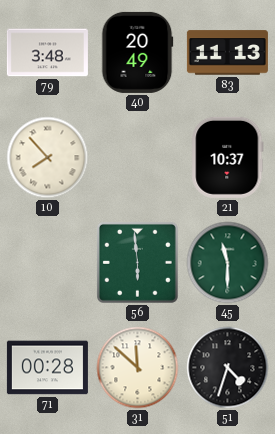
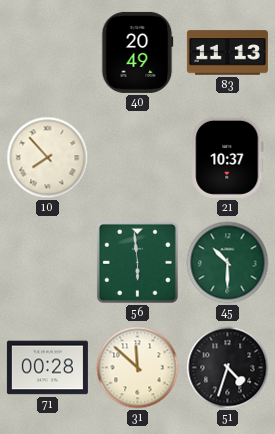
79: 3:48 -> none
45: 11:30 -> 10:30
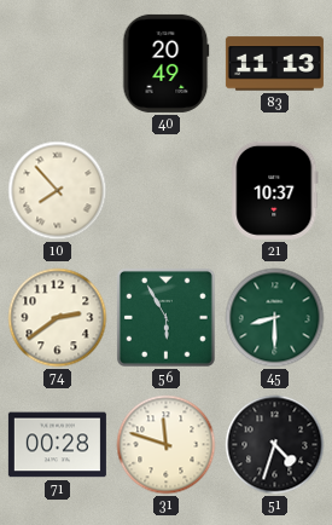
74: none -> 2:39
56: 5:59 -> 5:55
45: 10:30 -> 8:30
31: 11:52 -> 11:48
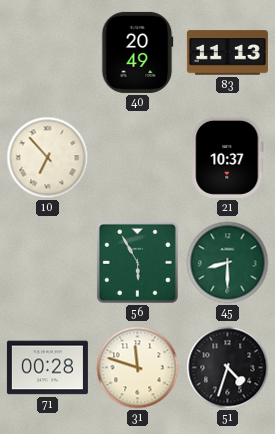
10: 7:53 -> 6:53
74: 2:39 -> none
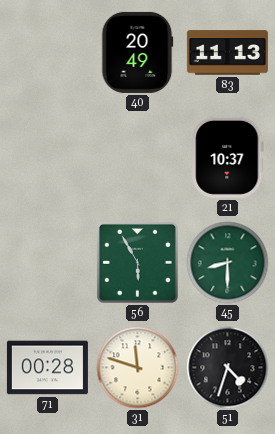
10: 6:53 -> none
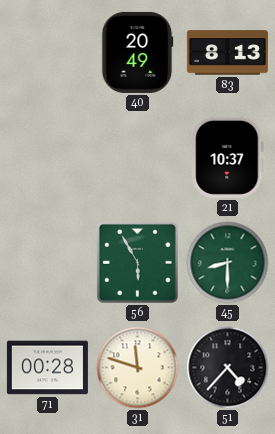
83: 11:13 -> 8:13
51: 4:33 -> 4:37
